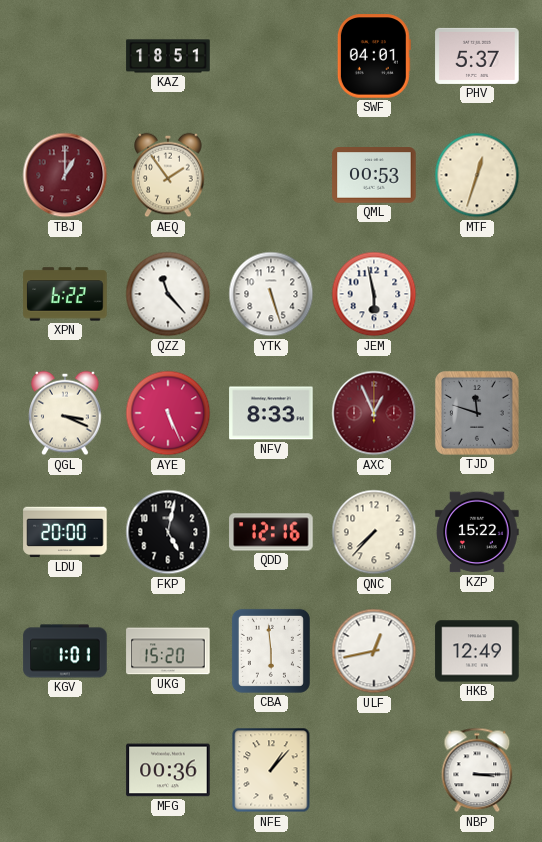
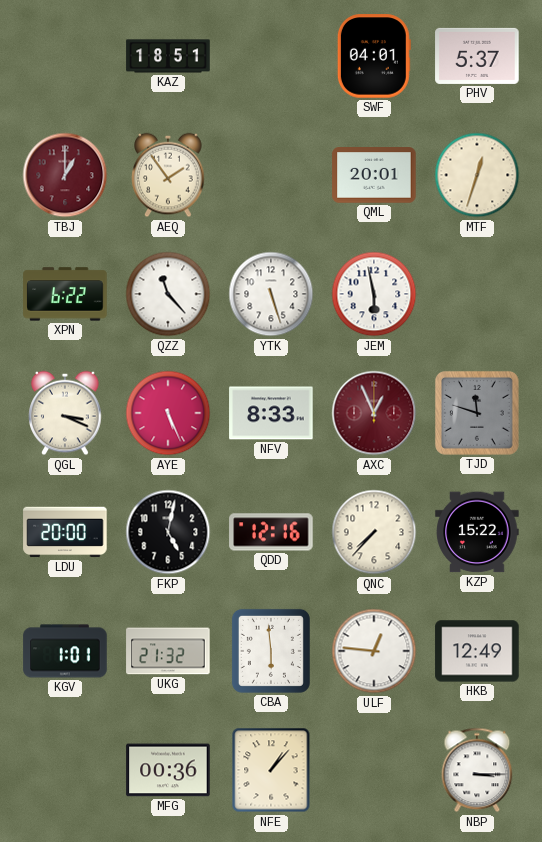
QML: 00:53 -> 20:01
UKG: 15:20 -> 21:32
ULF: 12:43 -> 12:46
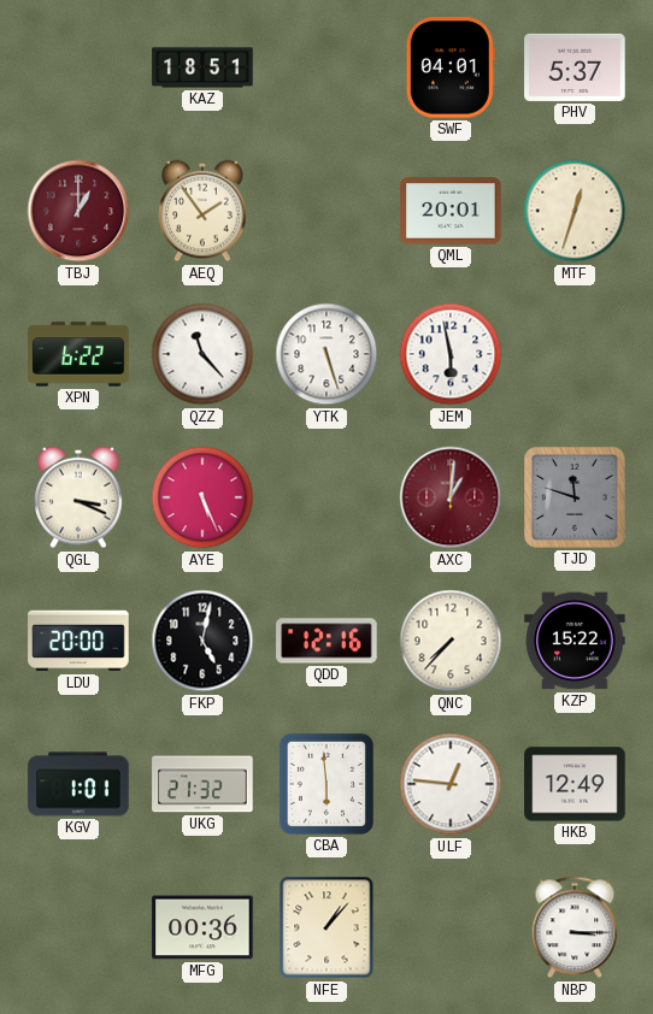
NFV: 8:33 -> none
AXC: 12:56 -> 1:01
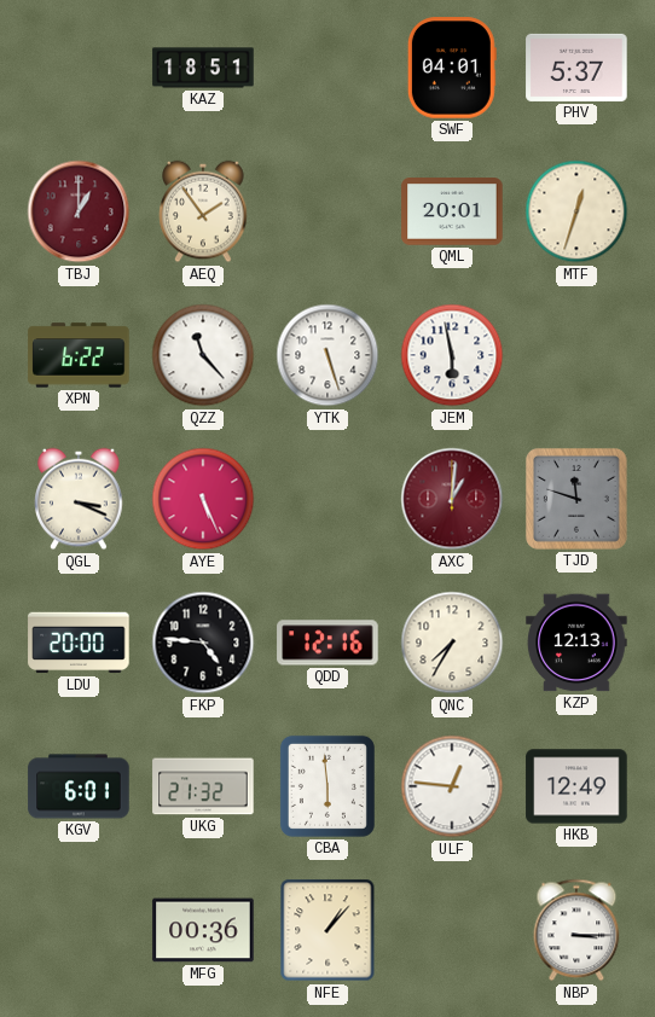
FKP: 5:02 -> 4:46
QNC: 7:37 -> 7:35
KZP: 15:22 -> 12:13
KGV: 1:01 -> 6:01
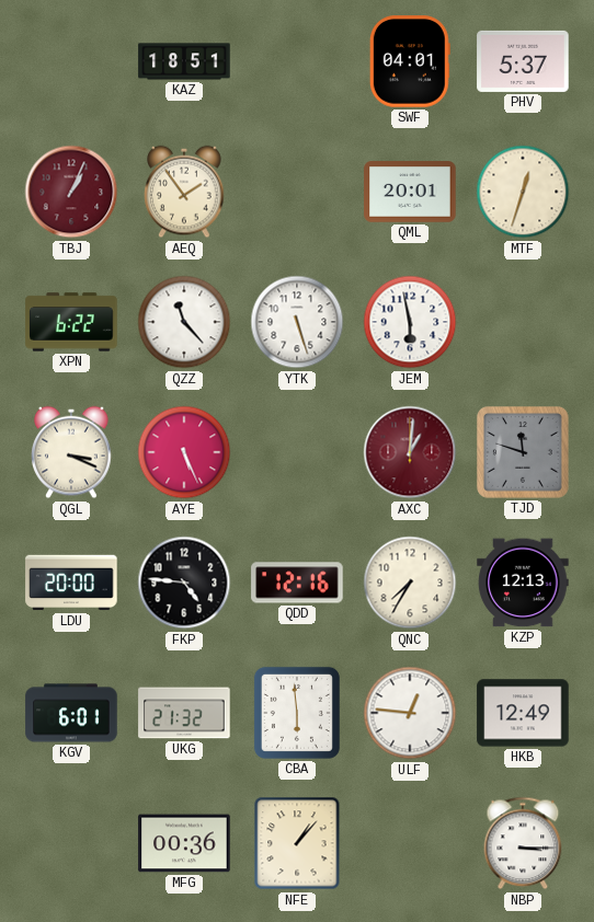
TBJ: 1:00 -> 1:04
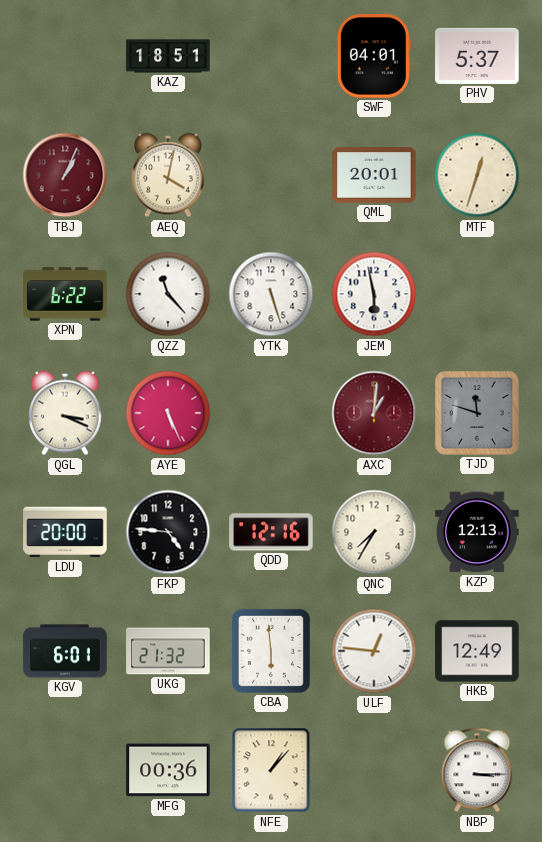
AEQ: 1:54 -> 4:02
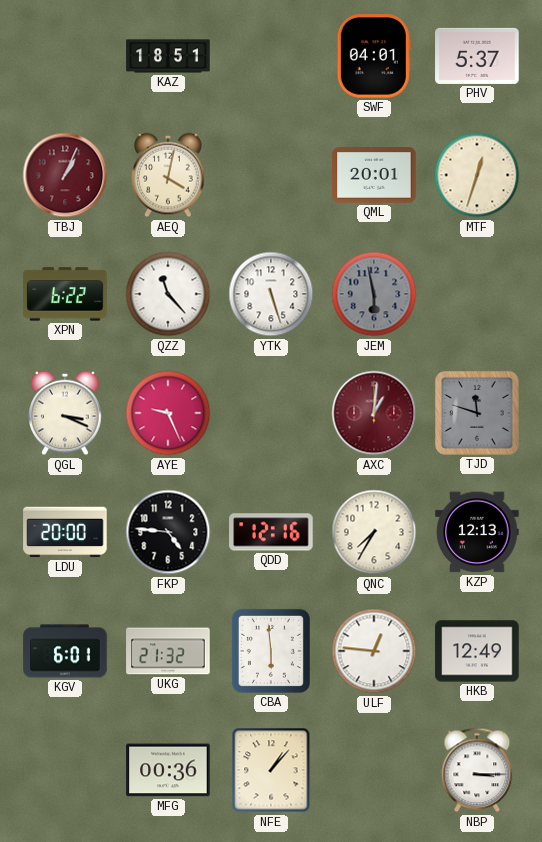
JEM dial: white -> grey
AYE: 5:26 -> 9:26
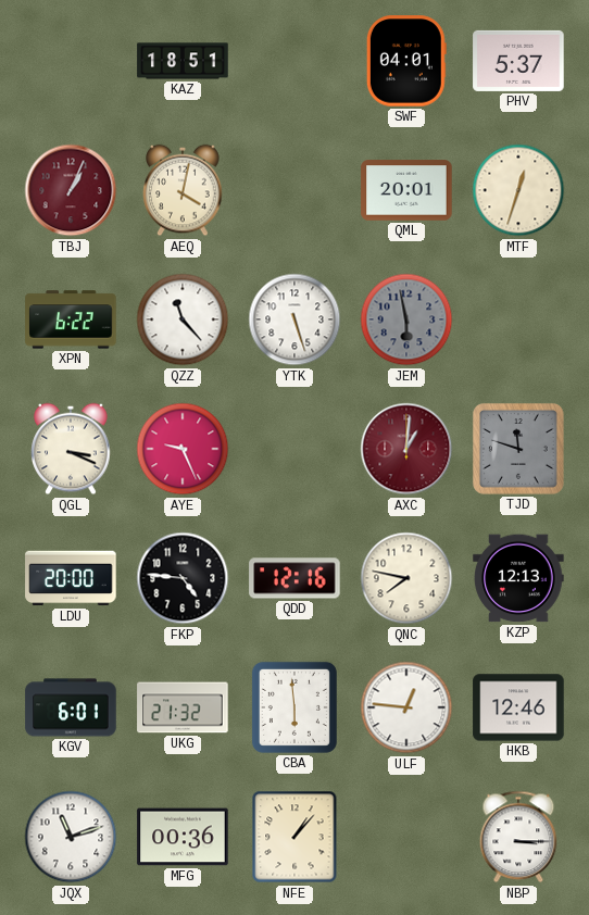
QNC: 7:35 -> 7:47
HKB: 12:49 -> 12:46
JQX: none -> 11:12
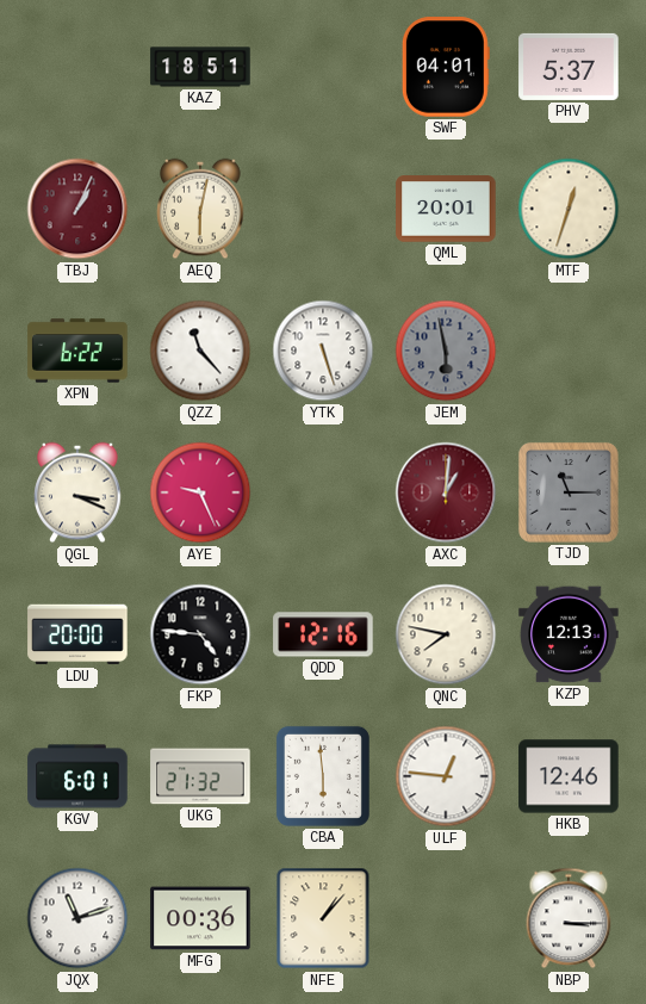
AEQ: 4:02 -> 6:02
TJD: 11:48 -> 11:15
